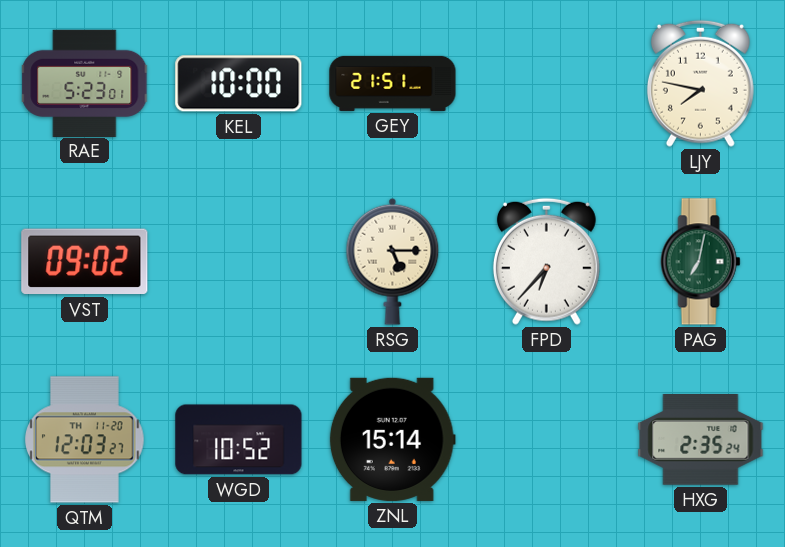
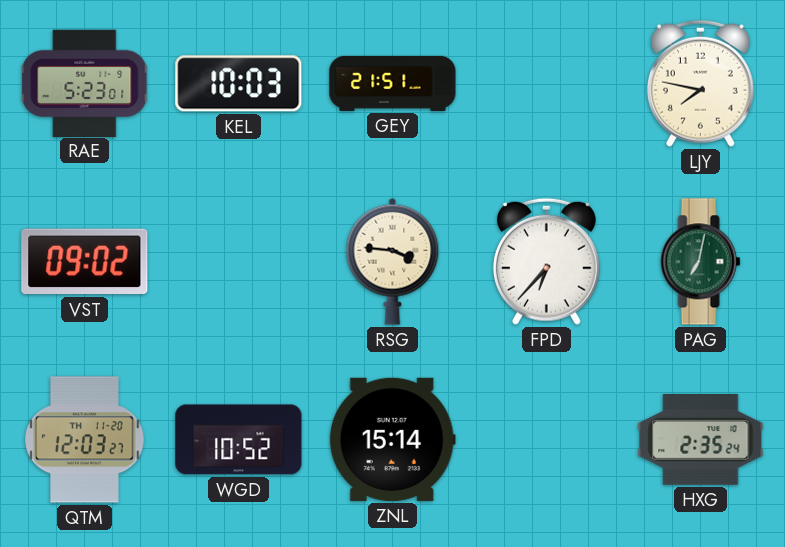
KEL: 10:00 -> 10:03
RSG: 5:15 -> 3:46
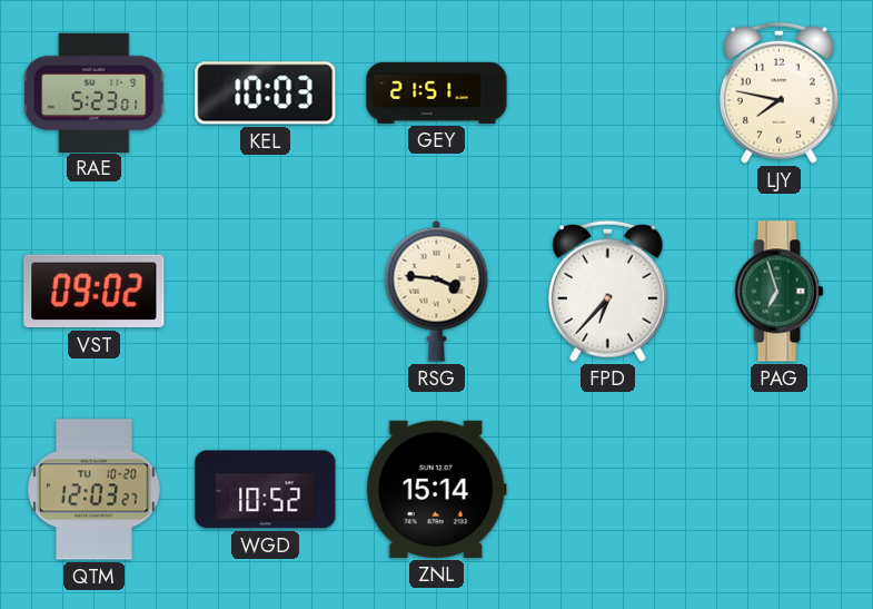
PAG: 7:02 -> 6:57
QTM date: TH 11-20 -> TU 10-20
HXG: 2:35 -> none
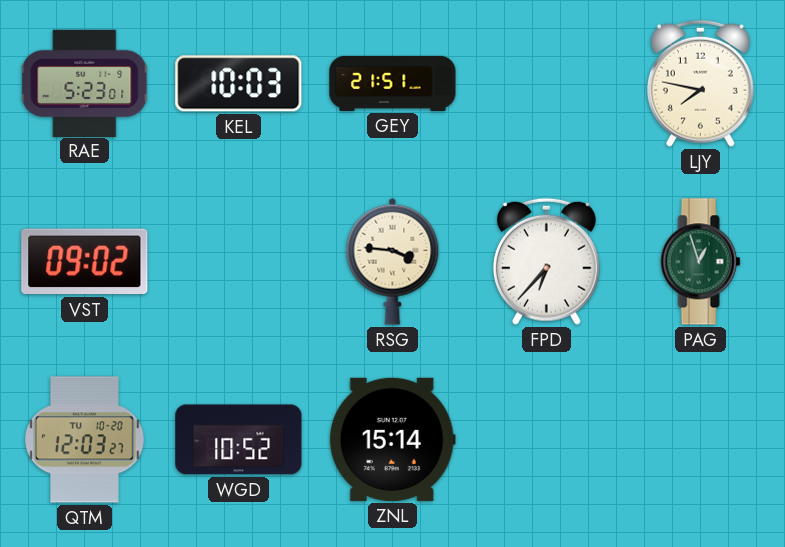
PAG: 6:57 -> 12:57
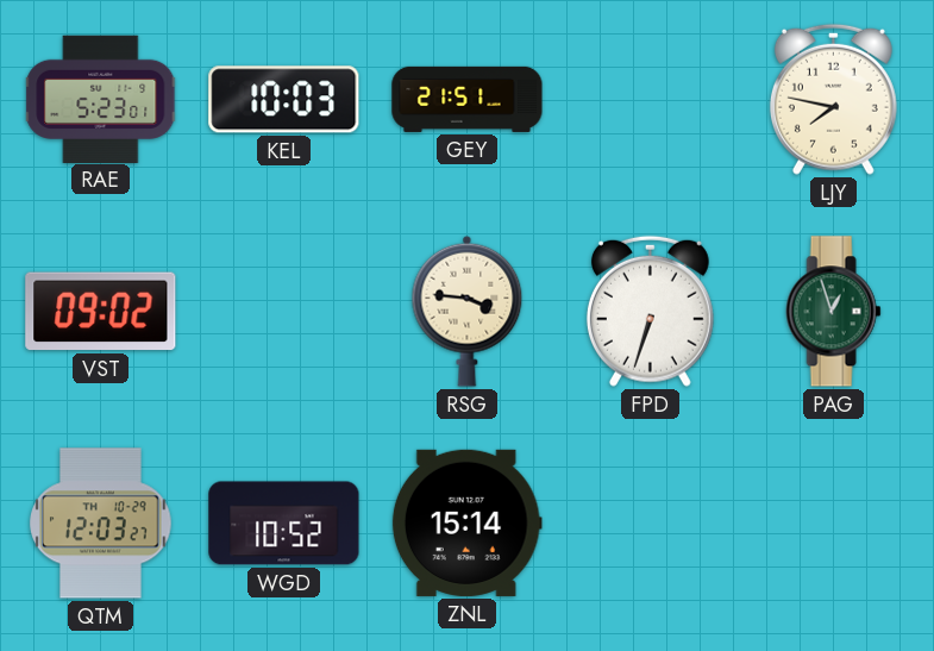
FPD: 6:37 -> 6:33
QTM date: TU 10-20 -> TH 10-29
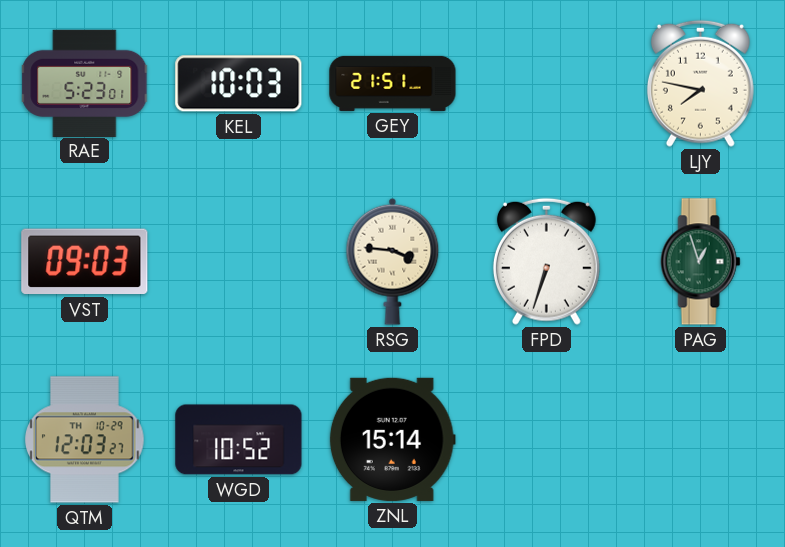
VST: 09:02 -> 09:03
